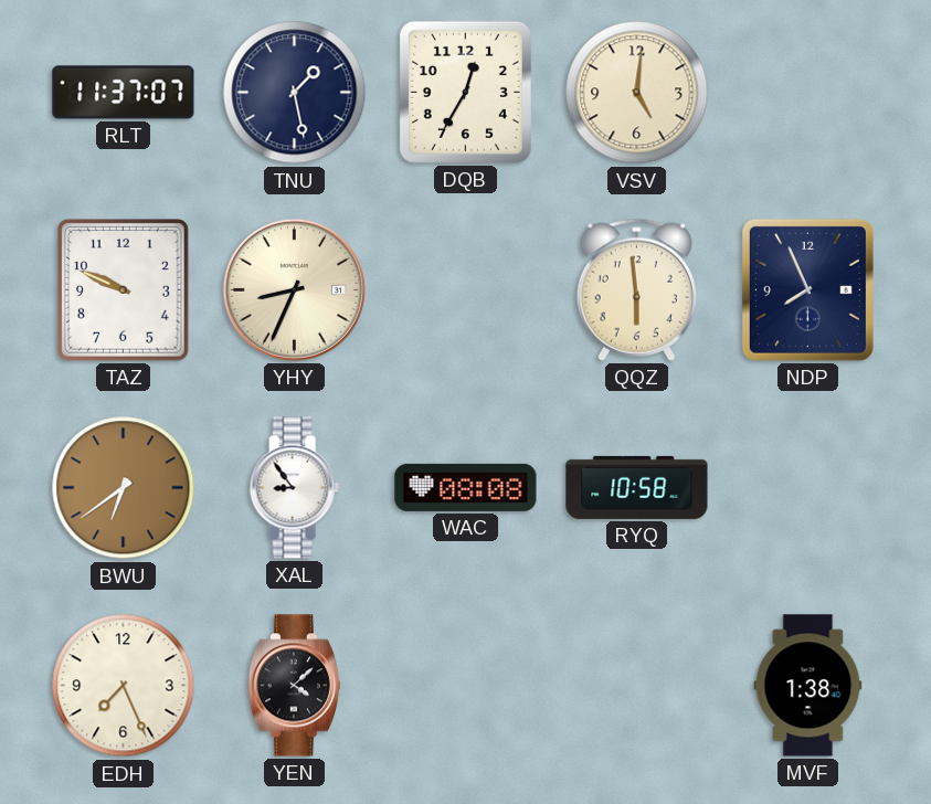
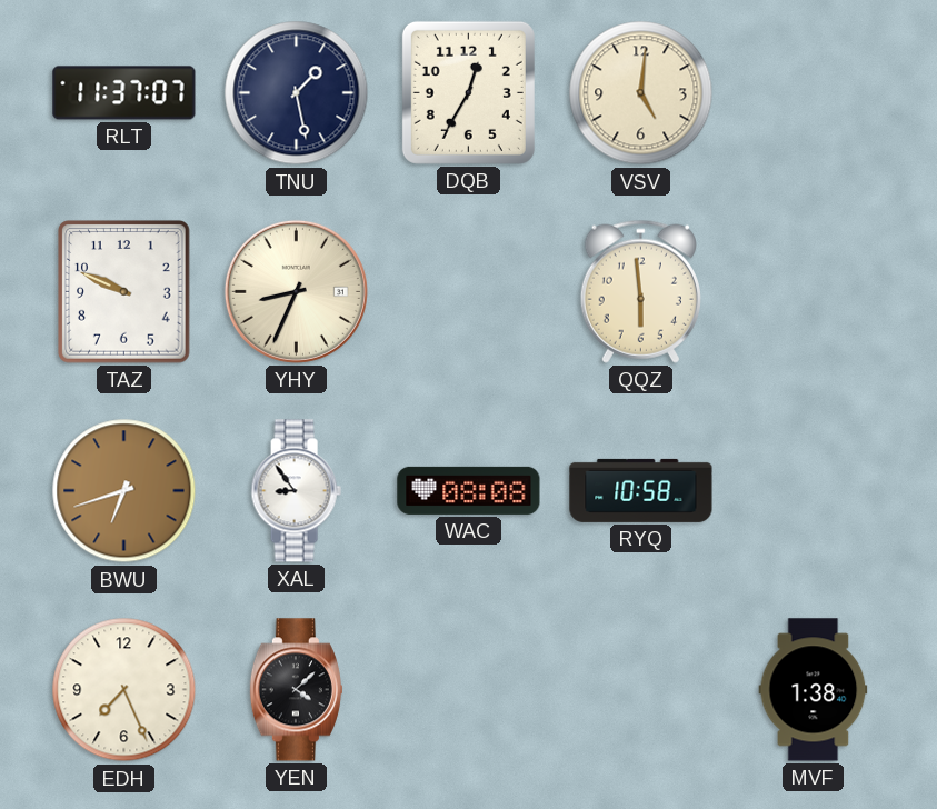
NDP: 7:56 -> none
BWU: 6:39 -> 6:42
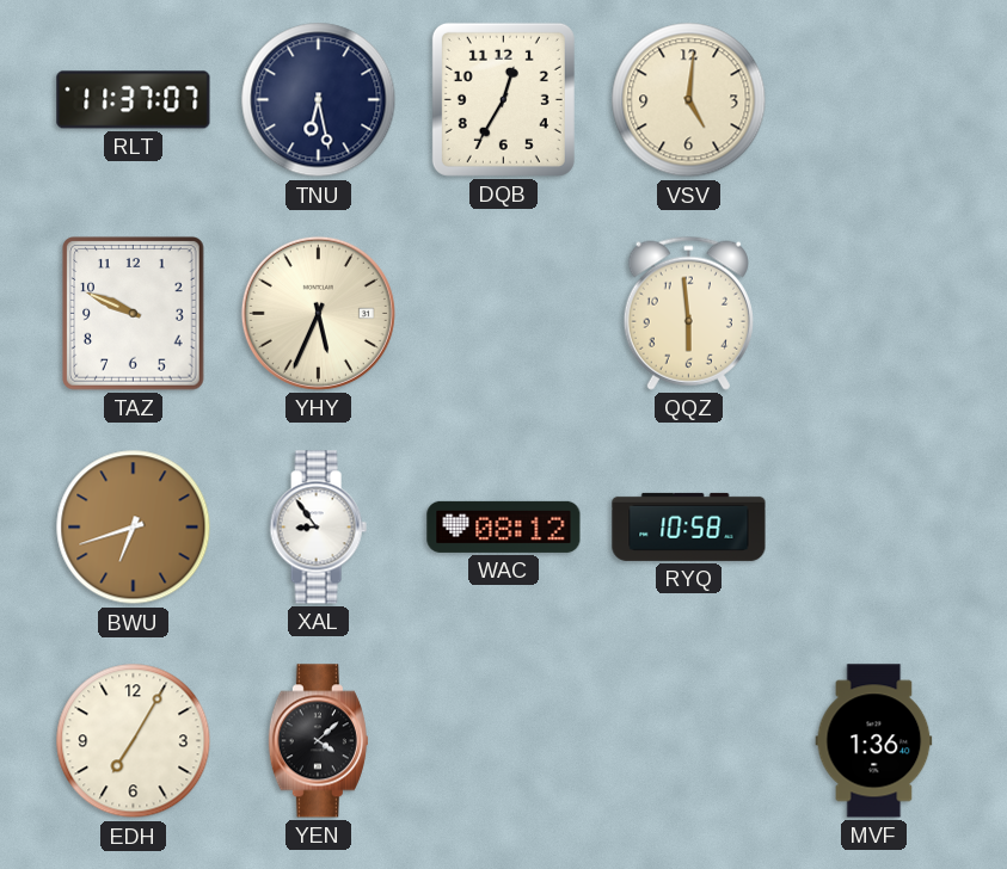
TNU: 1:28 -> 6:28
YHY: 8:34 -> 5:34
WAC: 08:08 -> 08:12
EDH: 7:26 -> 7:05
MVF: 1:38 -> 1:36
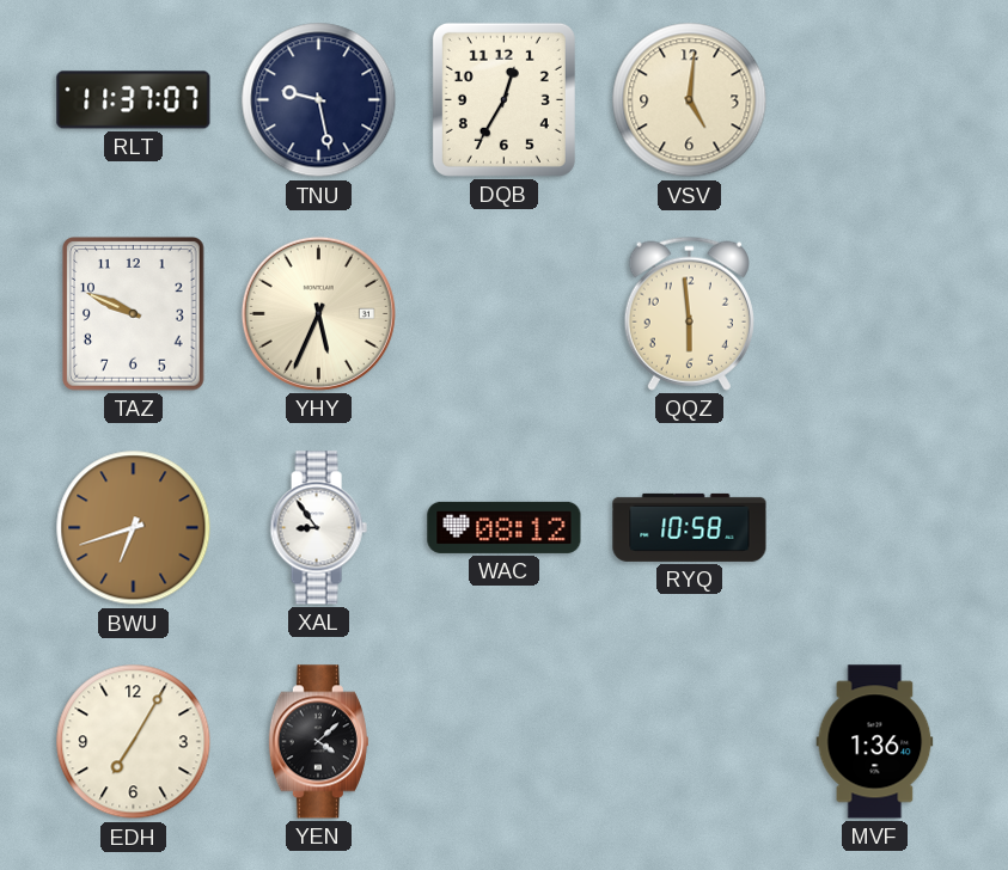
TNU: 6:28 -> 9:28
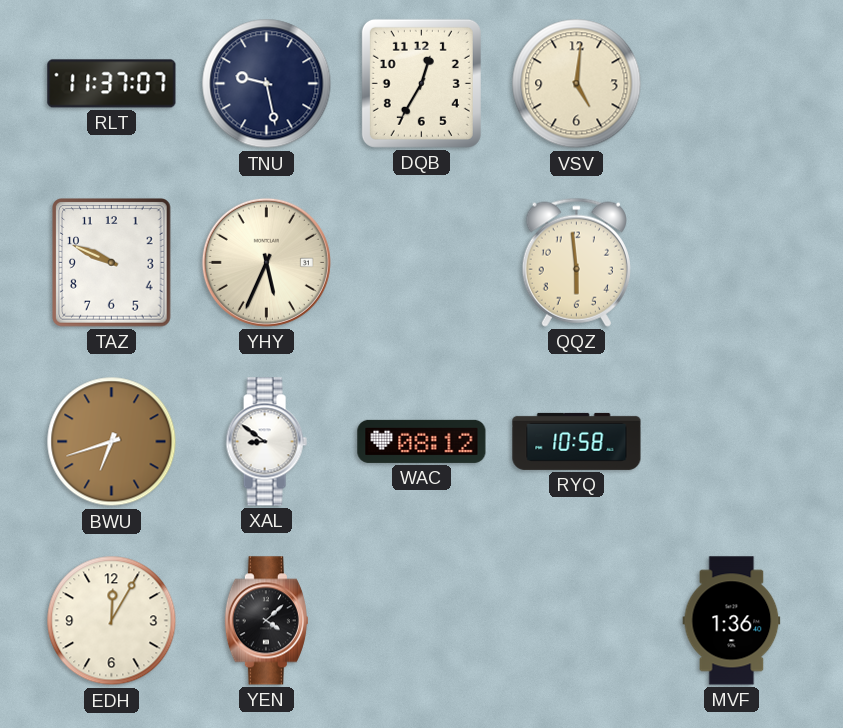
XAL: 8:54 -> 8:51
EDH: 7:05 -> 12:05
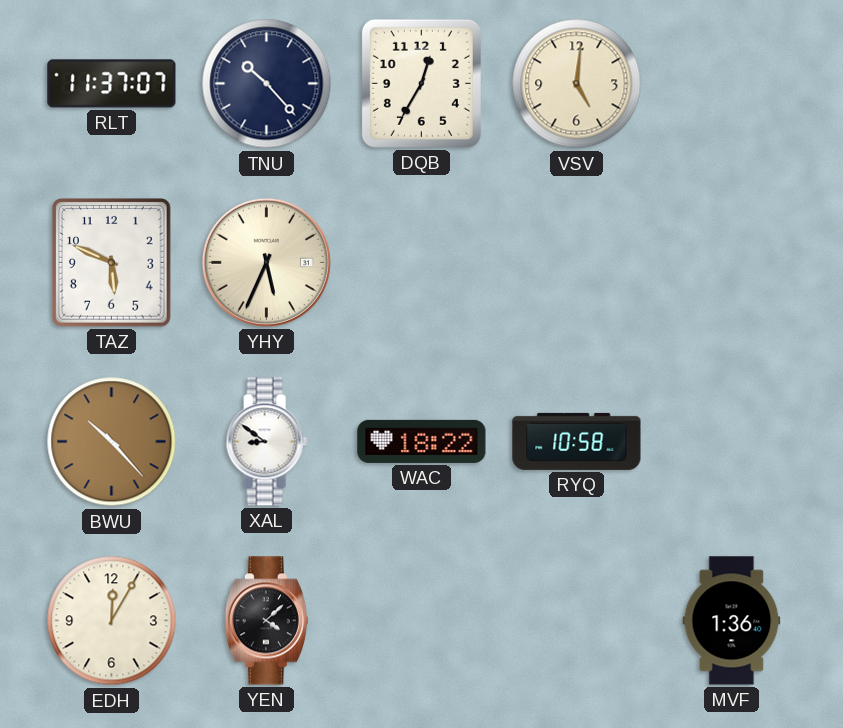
TNU: 9:28 -> 10:23
TAZ: 9:49 -> 5:49
QQZ: 5:59 -> none
BWU: 6:42 -> 10:23
WAC: 08:12 -> 18:22
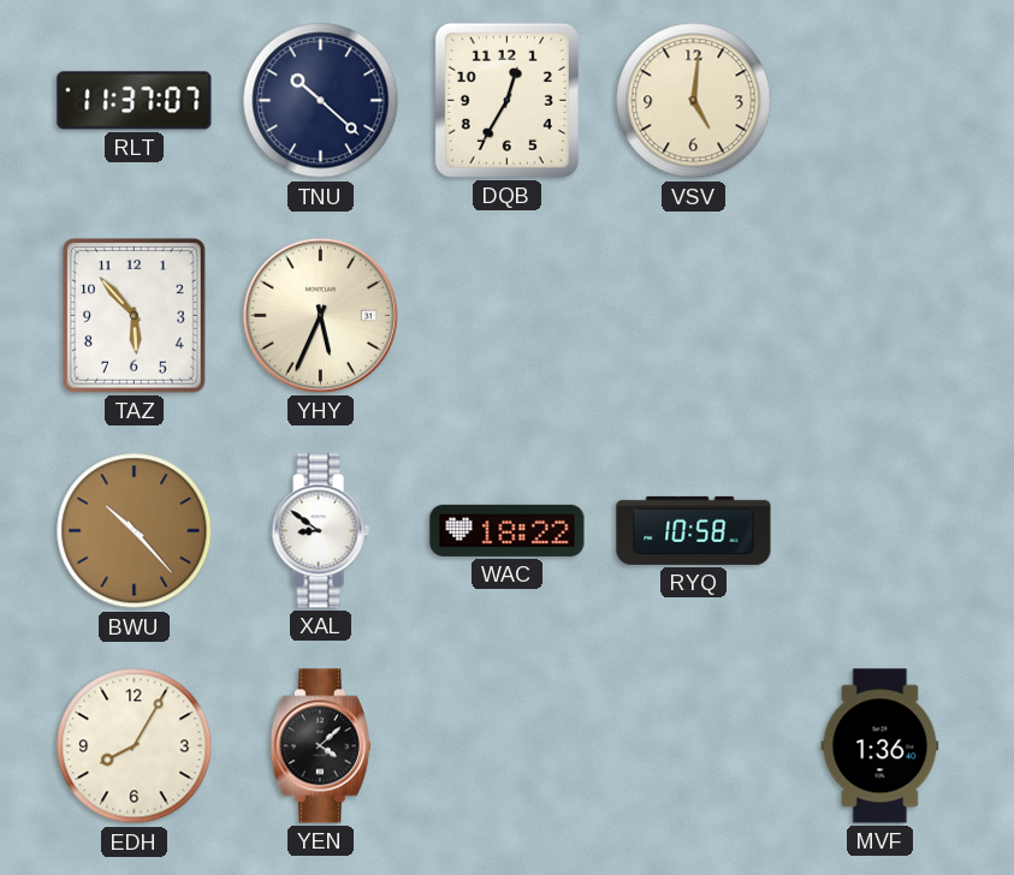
TNU: 10:23 -> 10:22
TAZ: 5:49 -> 5:53
EDH: 12:05 -> 8:05
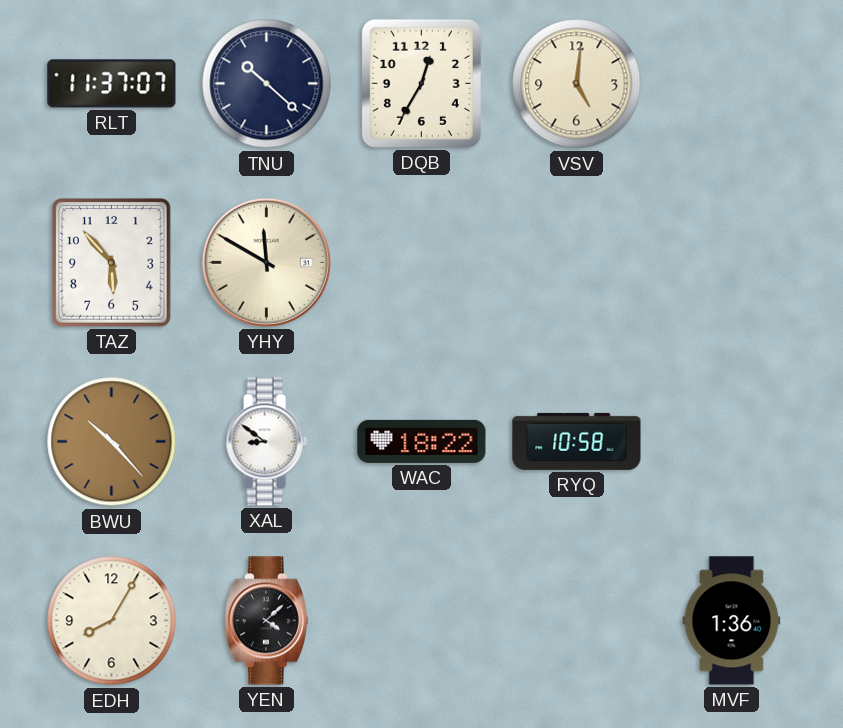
YHY: 5:34 -> 11:50
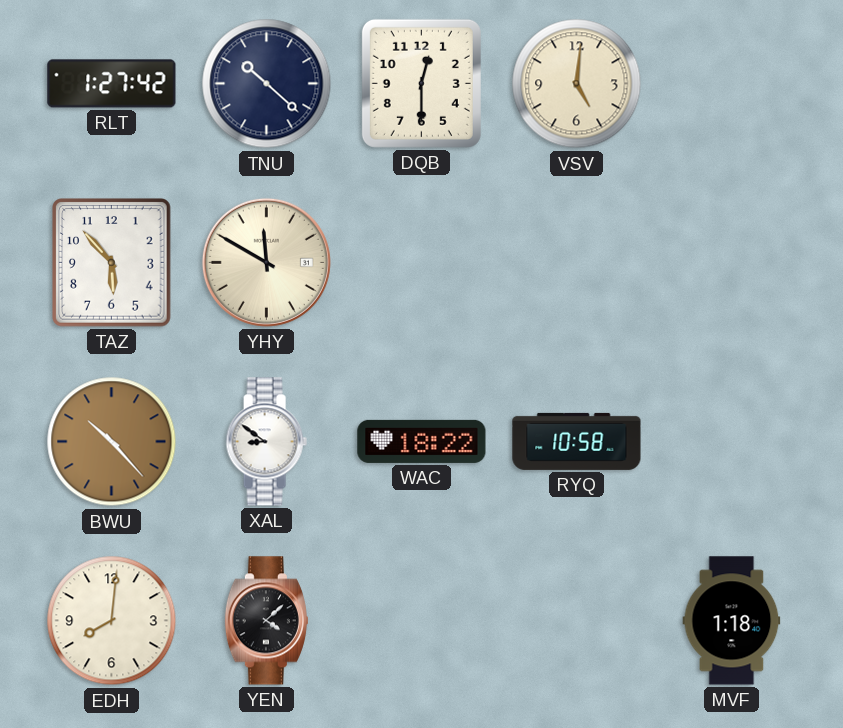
RLT: 11:37 -> 1:27
DQB: 12:35 -> 12:30
EDH: 8:05 -> 8:01
MVF: 1:36 -> 1:18
